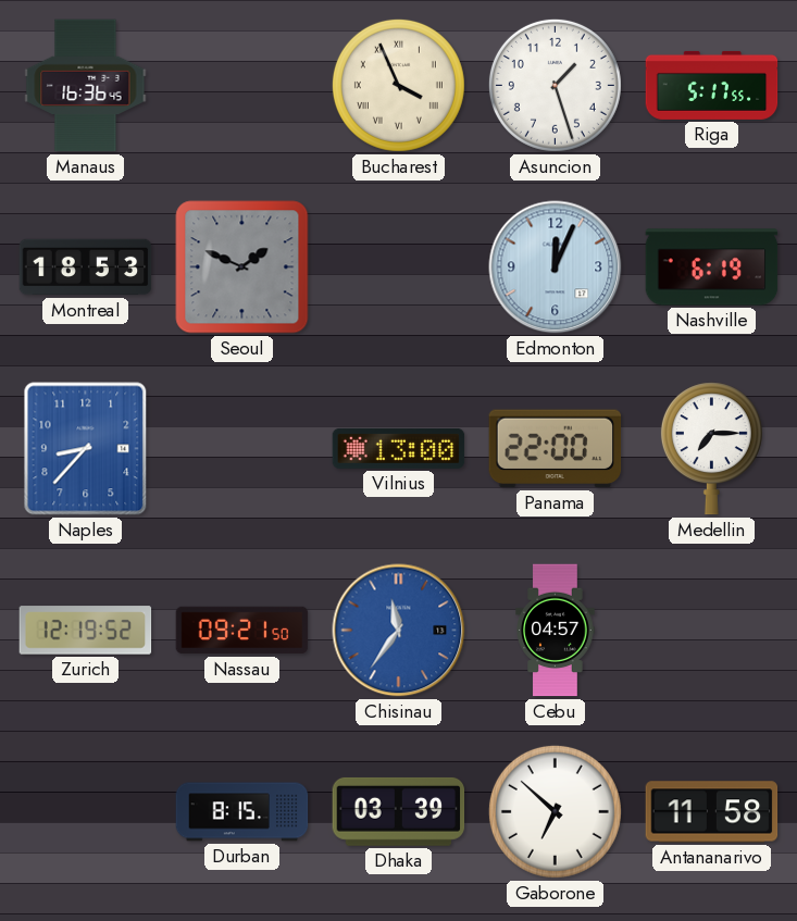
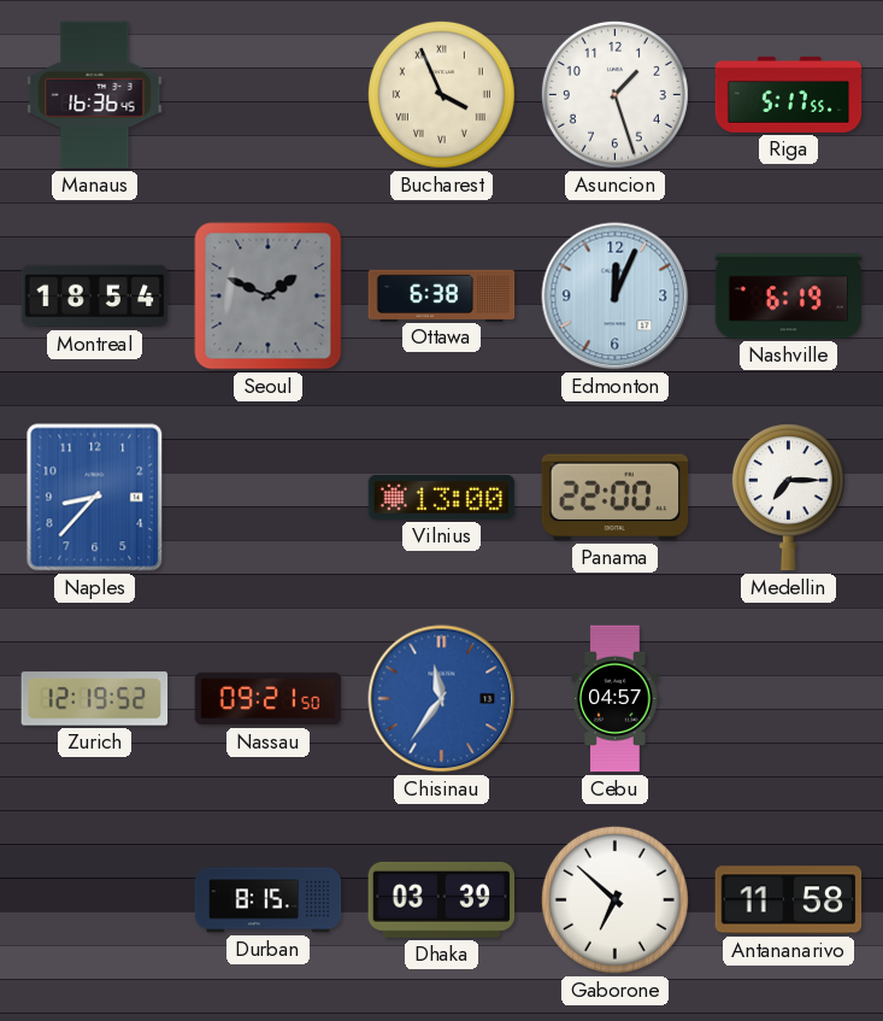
Montreal: 18:53 -> 18:54
Ottawa: none -> 6:38
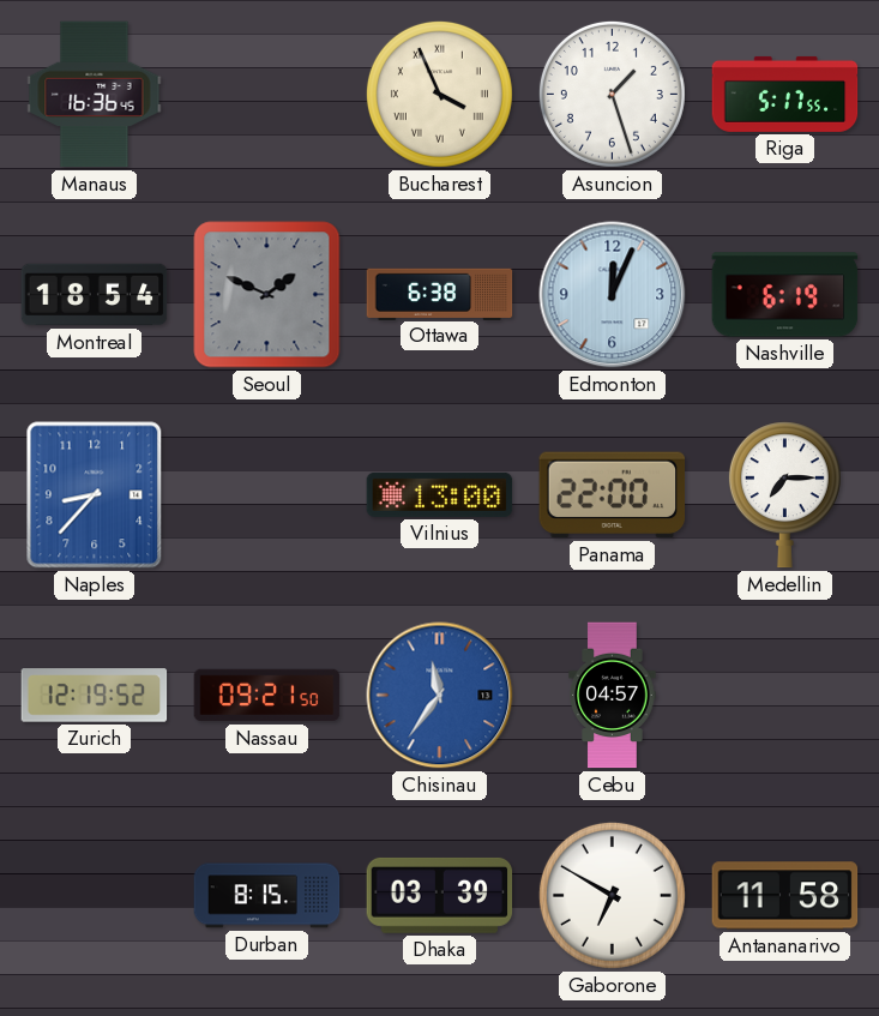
Gaborone: 6:52 -> 6:50
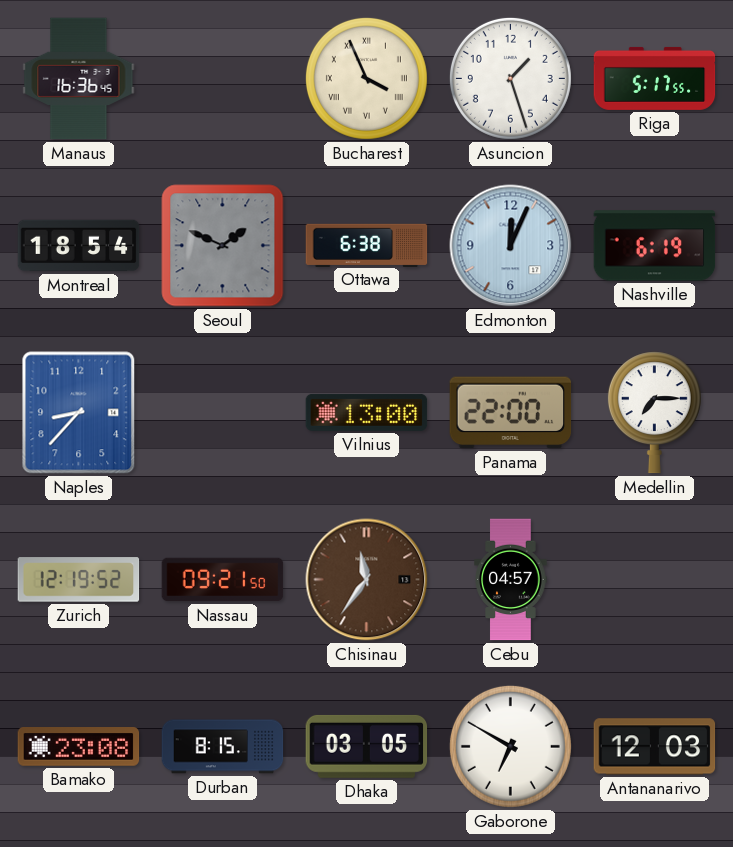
Chisinau dial: blue -> brown
Bamako: none -> 23:08
Dhaka: 03:39 -> 03:05
Antananarivo: 11:58 -> 12:03
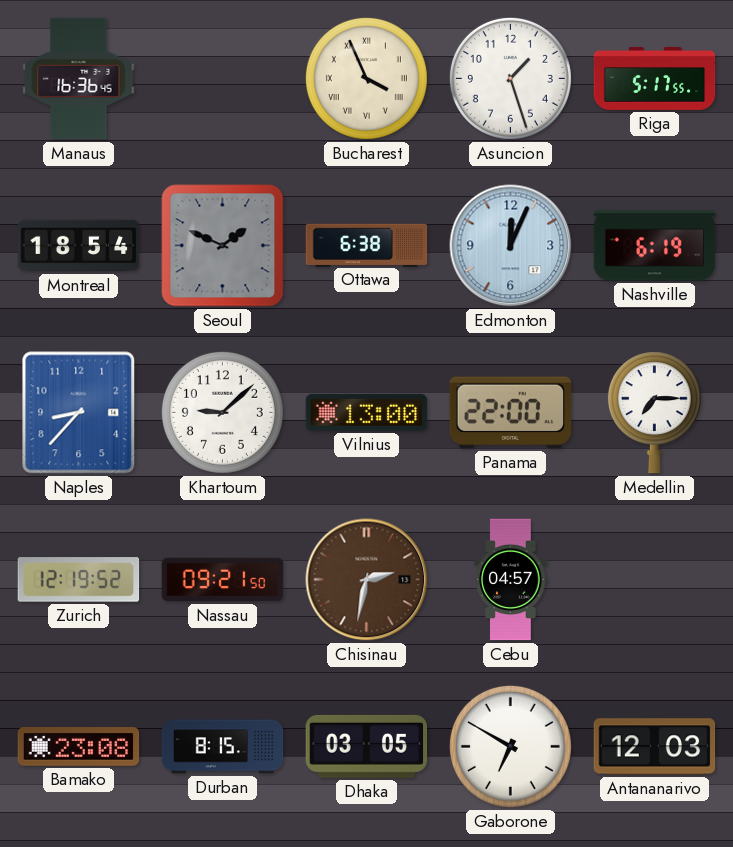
Khartoum: none -> 9:08
Chisinau: 11:36 -> 2:32
